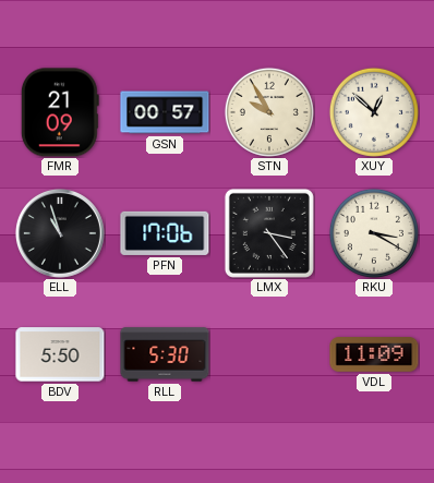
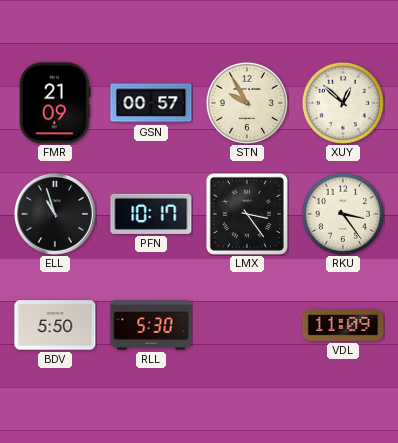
PFN: 17:06 -> 10:17
RKU: 3:20 -> 3:24
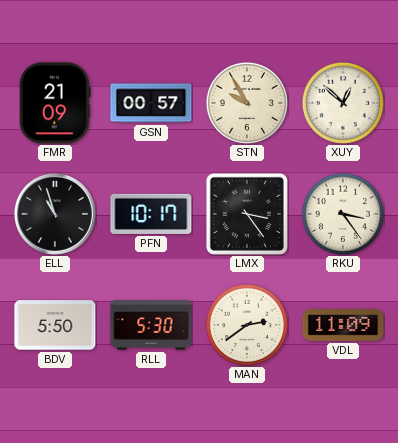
MAN: none -> 2:39
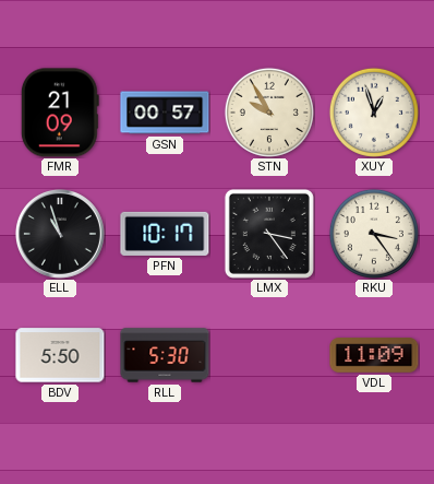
XUY: 12:52 -> 12:57
MAN: 2:39 -> none
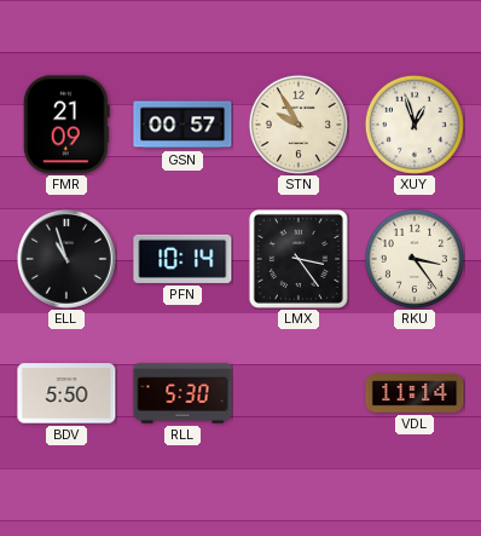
PFN: 10:17 -> 10:14
VDL: 11:09 -> 11:14
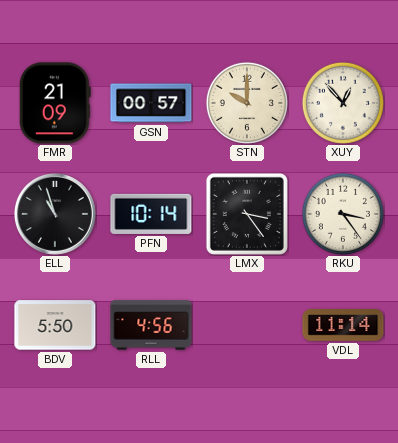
STN: 9:55 -> 10:00
XUY: 12:57 -> 12:53
RLL: 5:30 -> 4:56
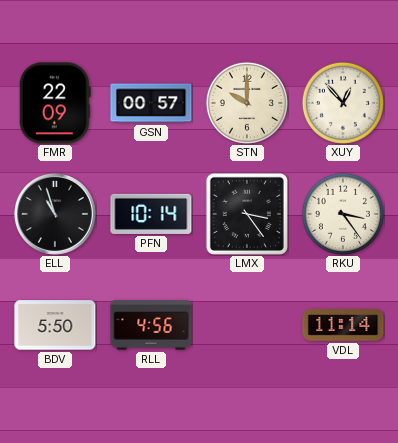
FMR: 21:09 -> 22:09
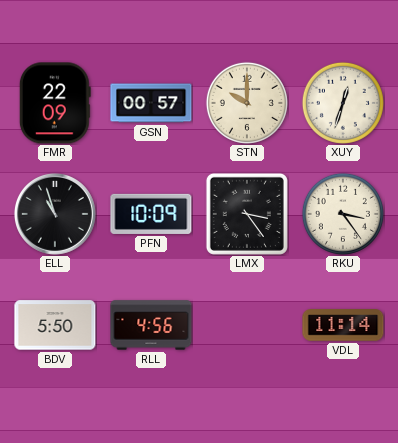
XUY: 12:53 -> 12:33
PFN: 10:14 -> 10:09
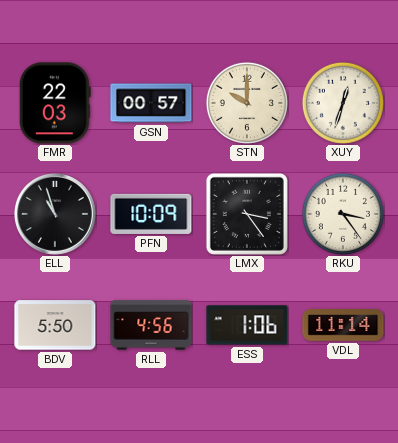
FMR: 22:09 -> 22:03
ESS: none -> 1:06
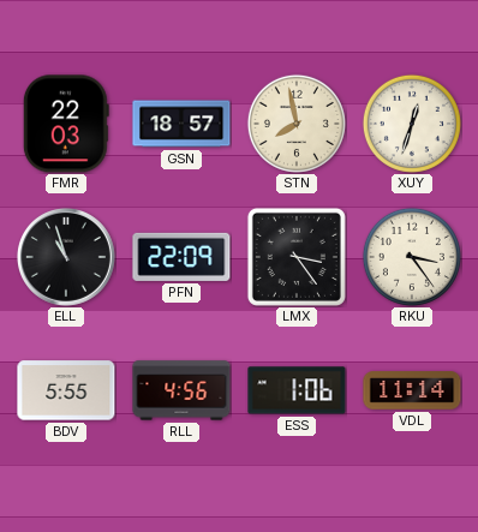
GSN: 00:57 -> 18:57
STN: 10:00 -> 7:58
PFN: 10:09 -> 22:09
BDV: 5:50 -> 5:55
